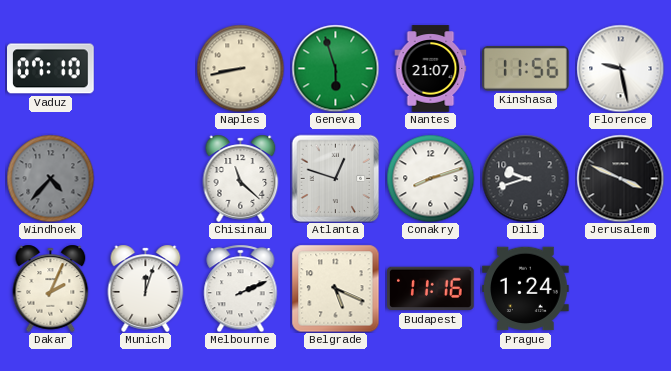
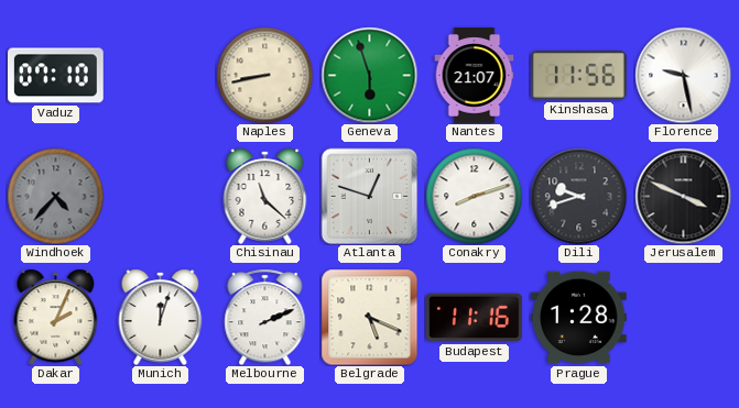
Prague: 1:24 -> 1:28
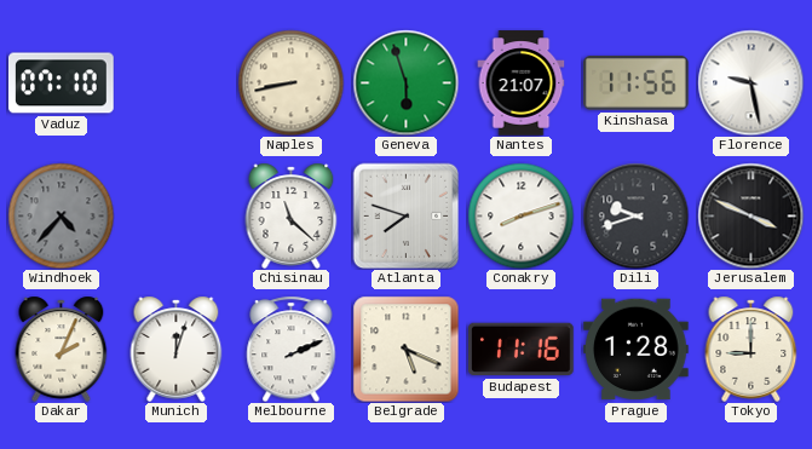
Atlanta: 12:48 -> 7:48
Tokyo: none -> 9:00
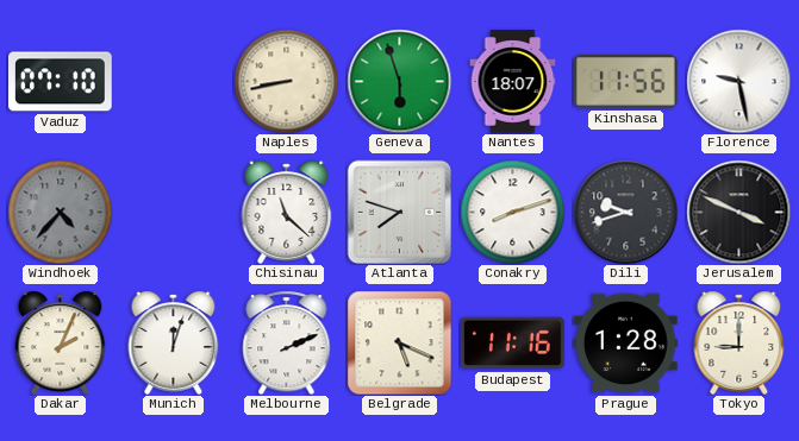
Nantes: 21:07 -> 18:07
